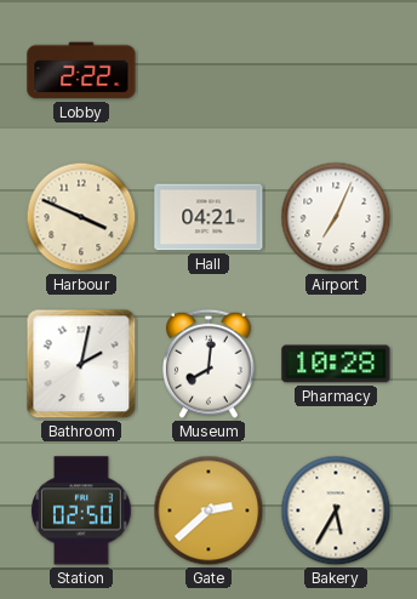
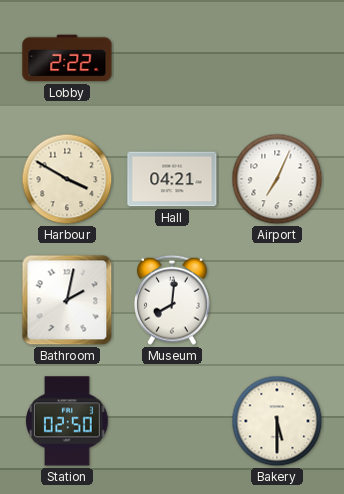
Harbour: 3:49 -> 3:50
Pharmacy: 10:28 -> none
Gate: 2:38 -> none
Bakery: 5:35 -> 5:30
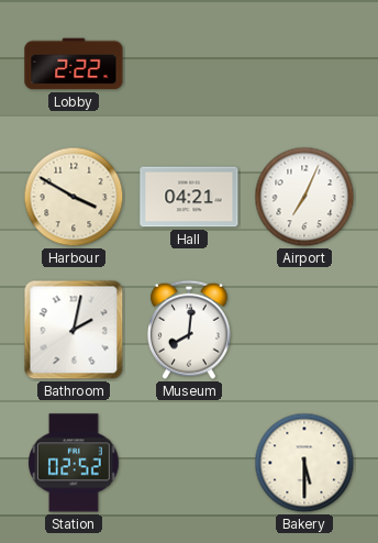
Station: 02:50 -> 02:52
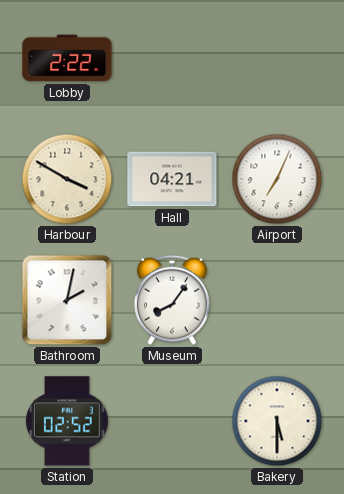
Museum: 8:01 -> 8:06
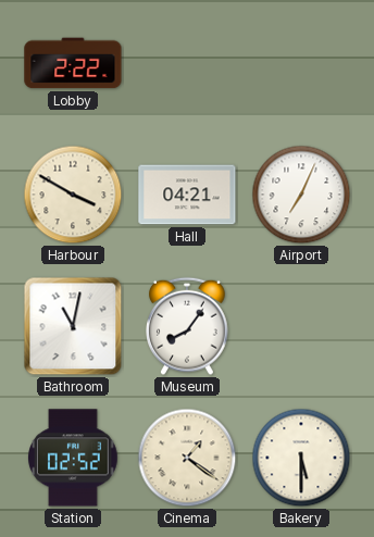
Bathroom: 2:02 -> 11:02
Cinema: none -> 1:21
